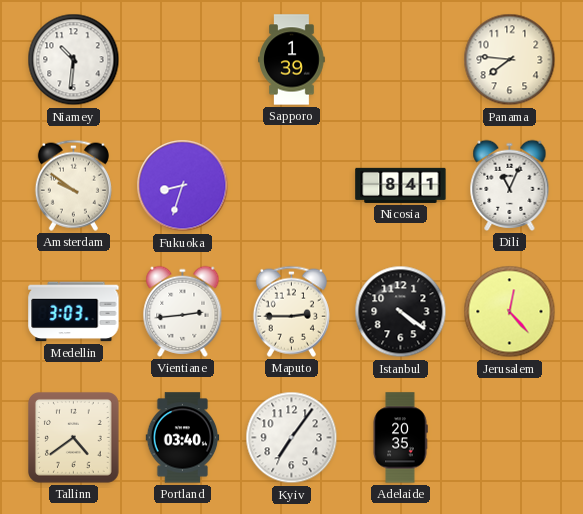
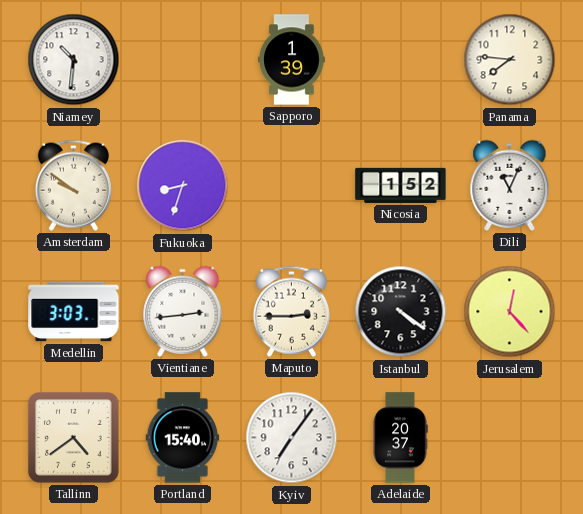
Nicosia: 8:41 -> 1:52
Portland: 03:40 -> 15:40
Adelaide: 20:35 -> 20:37
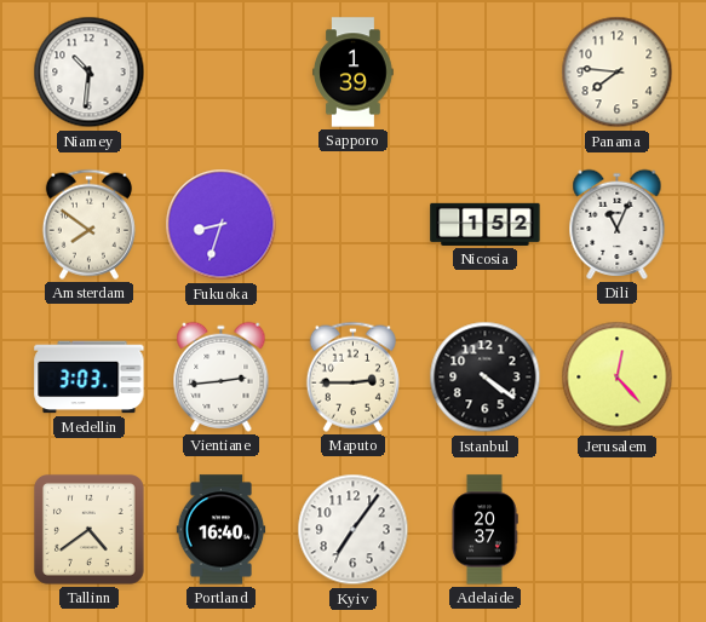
Amsterdam: 9:51 -> 7:51
Portland: 15:40 -> 16:40
